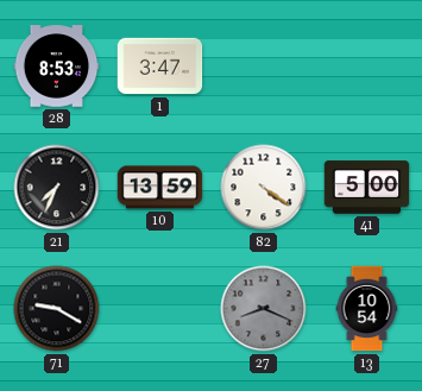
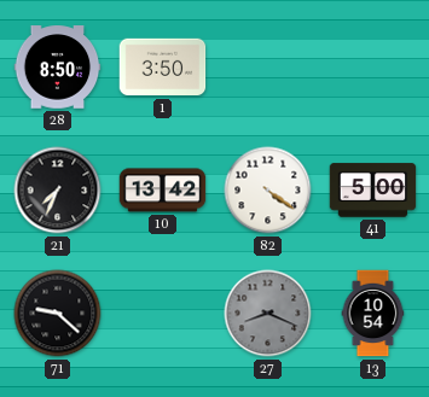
28: 8:53 -> 8:50
1: 3:47 -> 3:50
10: 13:59 -> 13:42
71: 9:20 -> 9:22
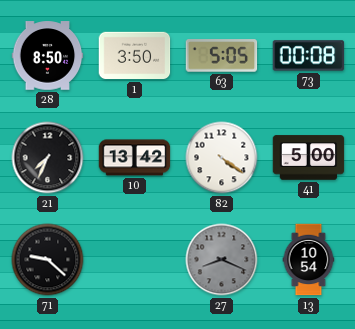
63: none -> 5:05
73: none -> 00:08
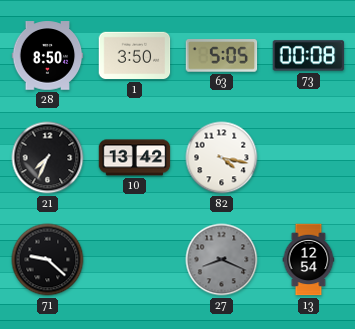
82: 4:21 -> 4:17
41: 5:00 -> none
13: 10:54 -> 12:54
